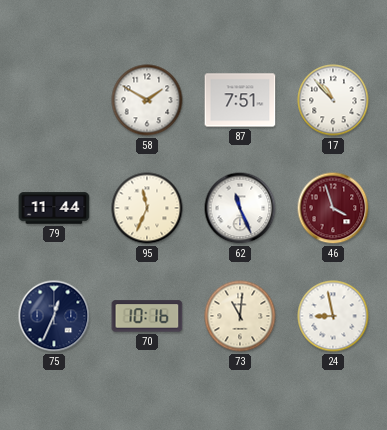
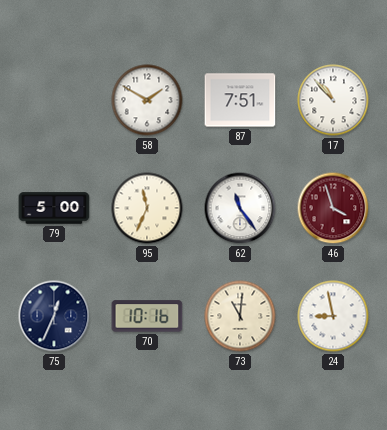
79: 11:44 -> 5:00
62: 11:26 -> 11:24
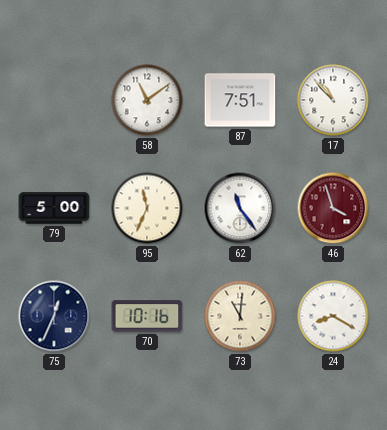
58: 1:50 -> 11:09
24: 8:58 -> 8:20
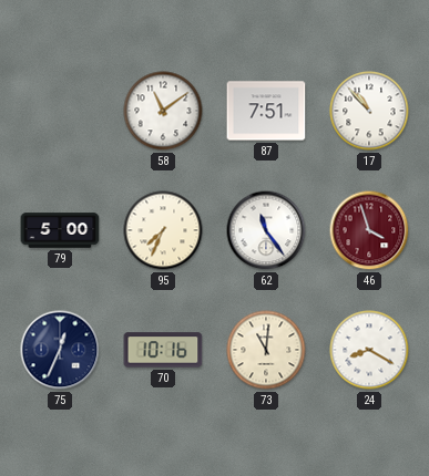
95: 11:34 -> 7:34
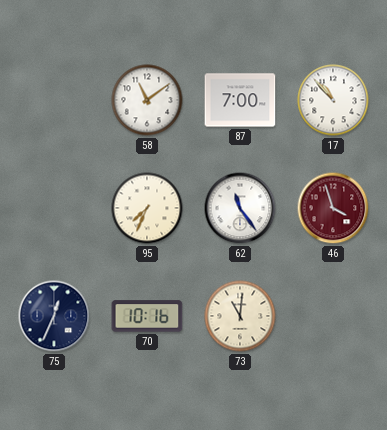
87: 7:51 -> 7:00
79: 5:00 -> none
24: 8:20 -> none
